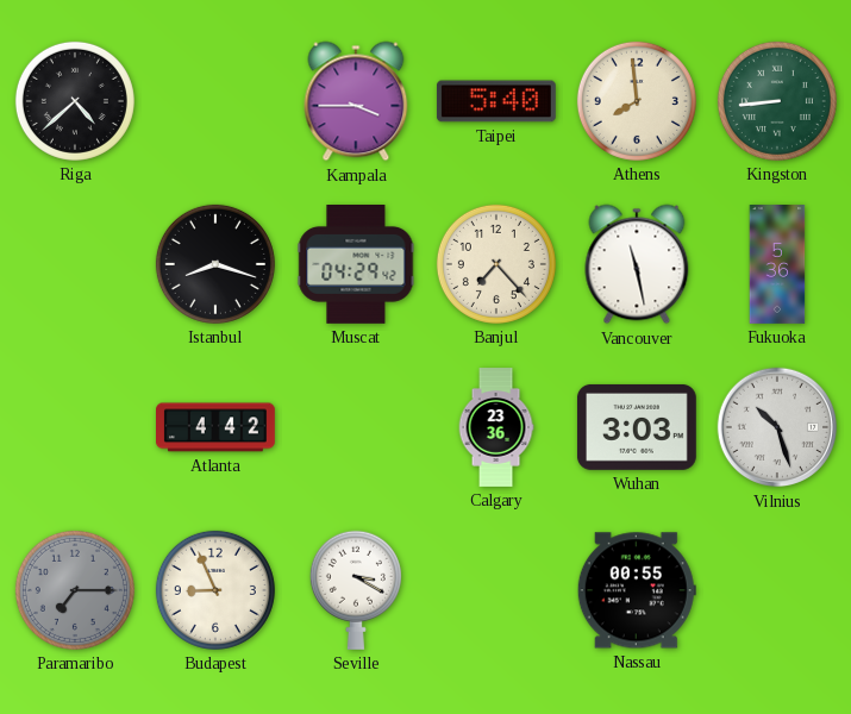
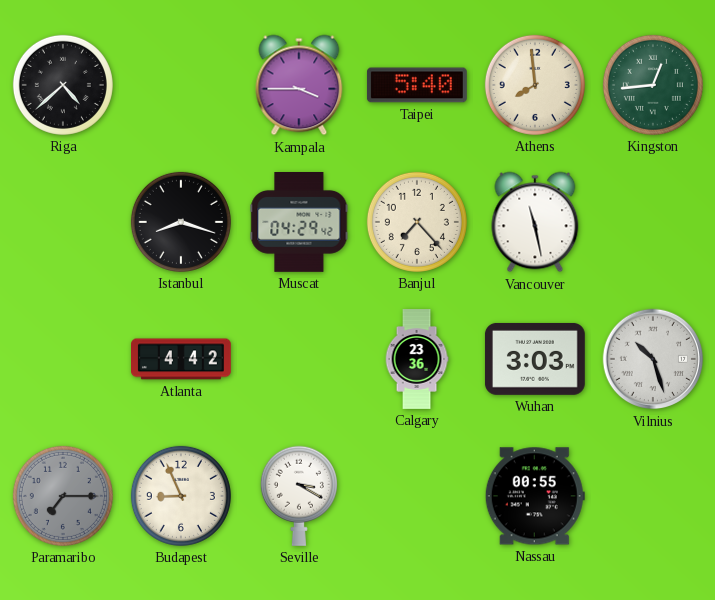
Kingston: 8:44 -> 12:44
Fukuoka: 5:36 -> none
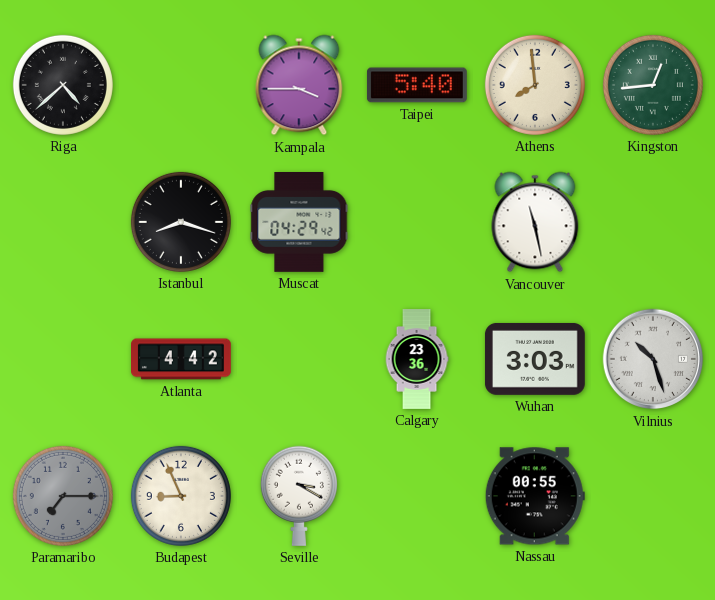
Banjul: 7:23 -> none
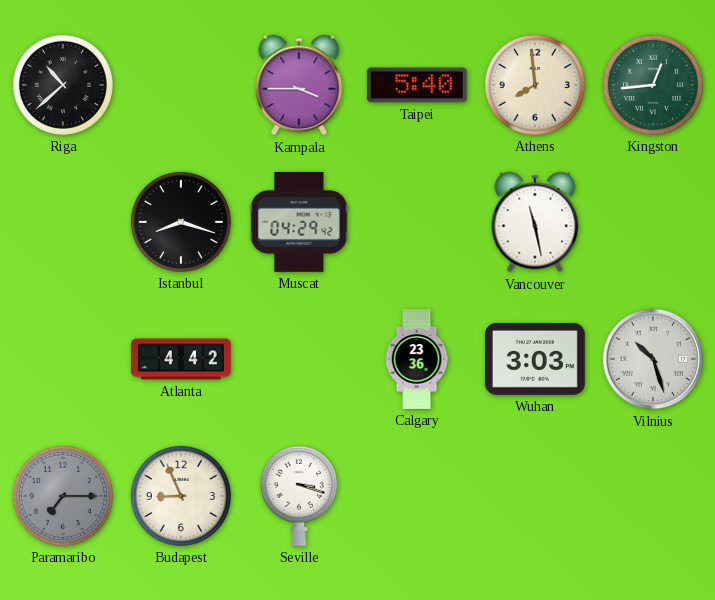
Riga: 4:38 -> 10:38
Seville: 3:20 -> 3:18
Nassau: 00:55 -> none
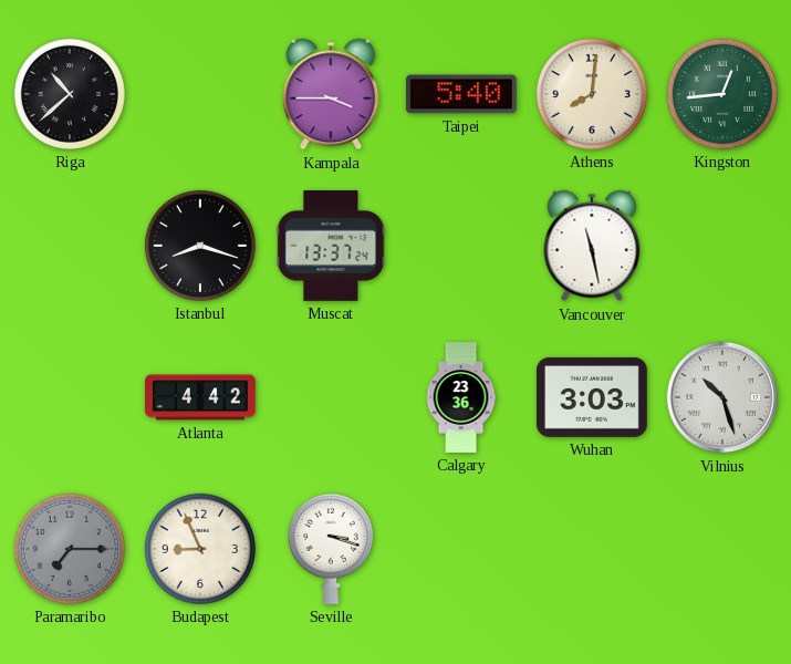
Athens: 7:59 -> 8:01
Muscat: 04:29 -> 13:37
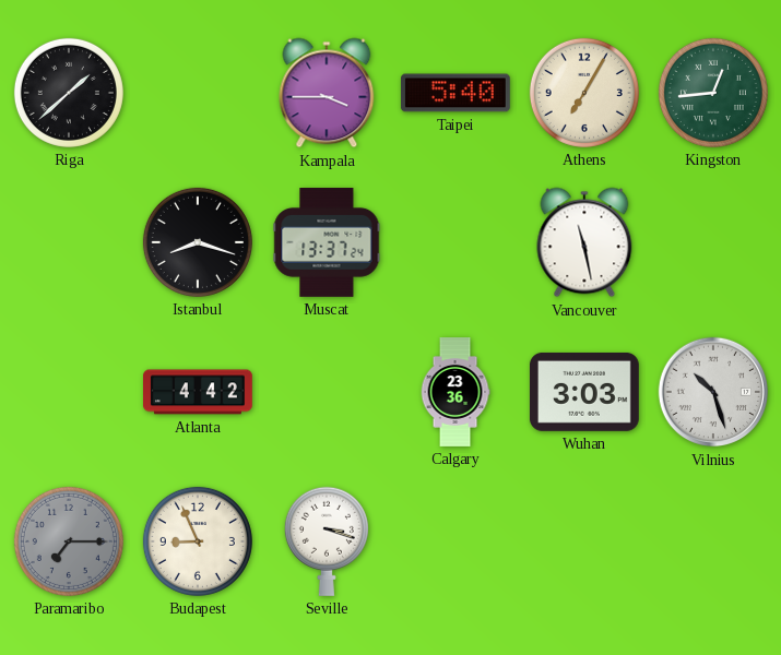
Riga: 10:38 -> 1:38
Athens: 8:01 -> 7:05
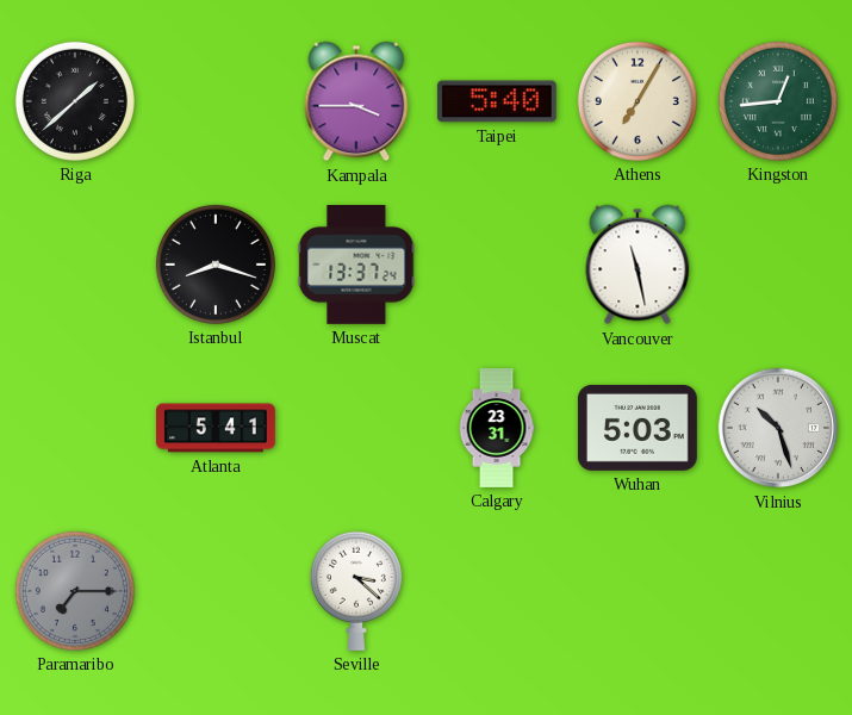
Atlanta: 4:42 -> 5:41
Calgary: 23:36 -> 23:31
Wuhan: 3:03 -> 5:03
Budapest: 8:56 -> none
Seville: 3:18 -> 3:22
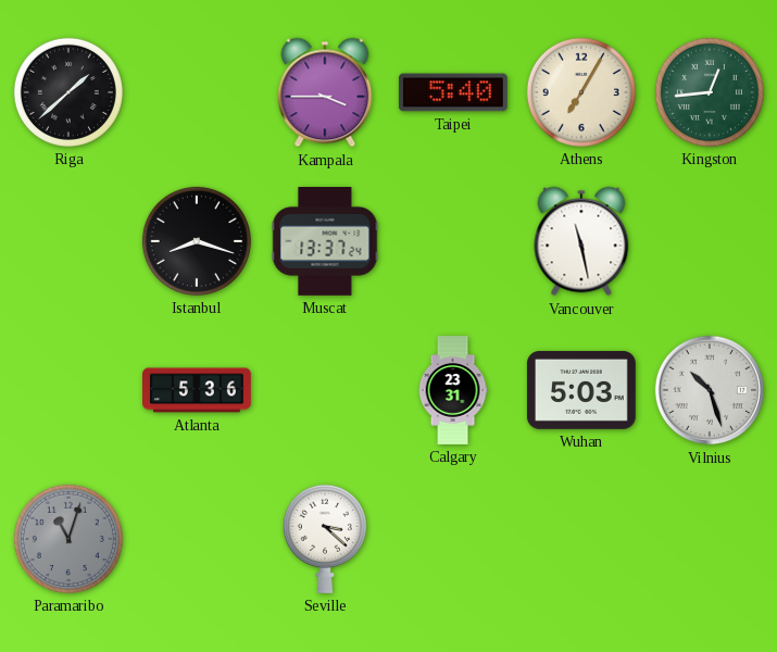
Atlanta: 5:41 -> 5:36
Paramaribo: 7:15 -> 11:03
